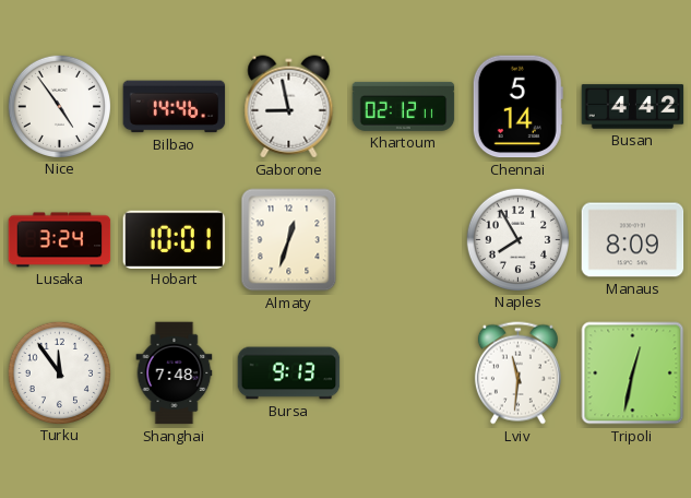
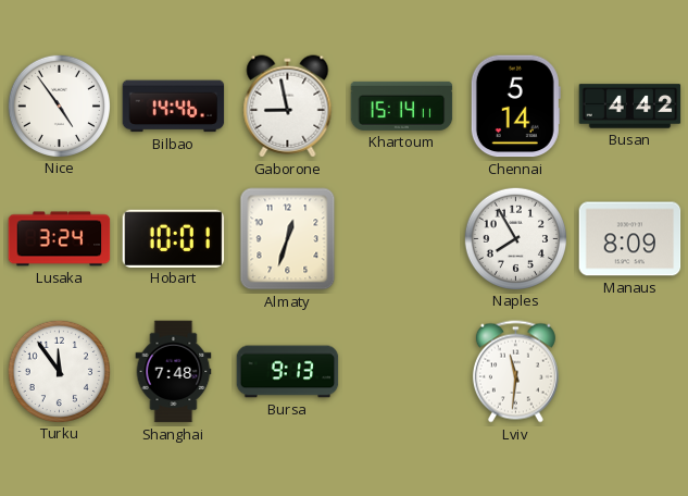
Khartoum: 02:12 -> 15:14
Tripoli: 12:32 -> none
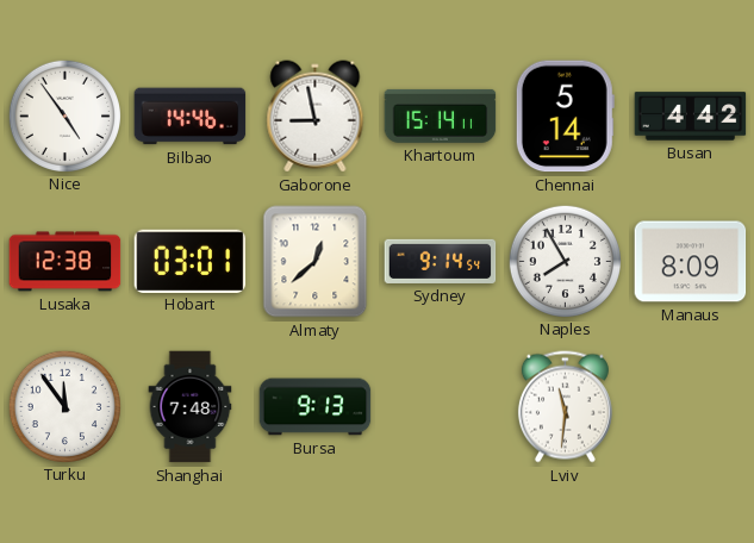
Lusaka: 3:24 -> 12:38
Hobart: 10:01 -> 03:01
Almaty: 12:33 -> 12:38
Sydney: none -> 9:14
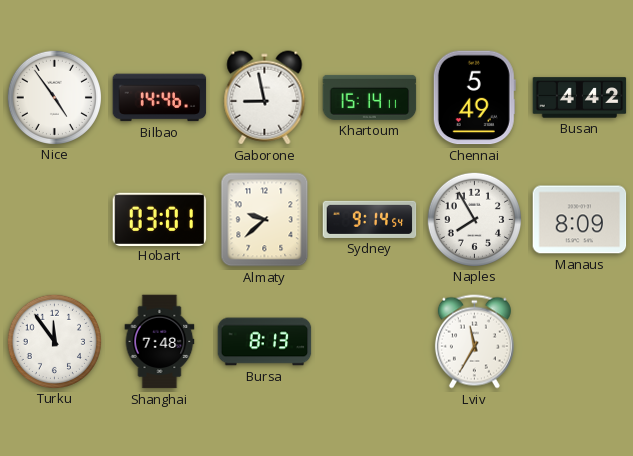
Chennai: 5:14 -> 5:49
Lusaka: 12:38 -> none
Almaty: 12:38 -> 9:38
Bursa: 9:13 -> 8:13
Lviv: 11:31 -> 11:35
